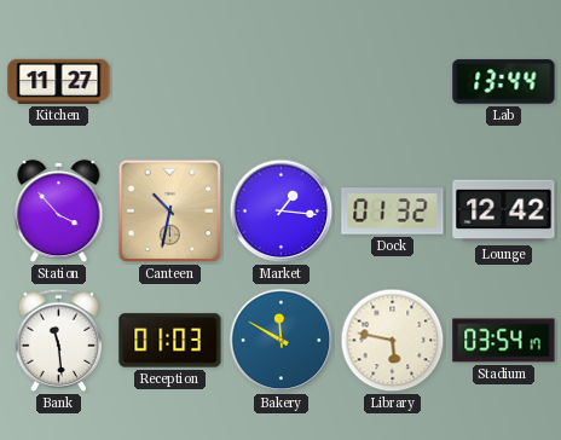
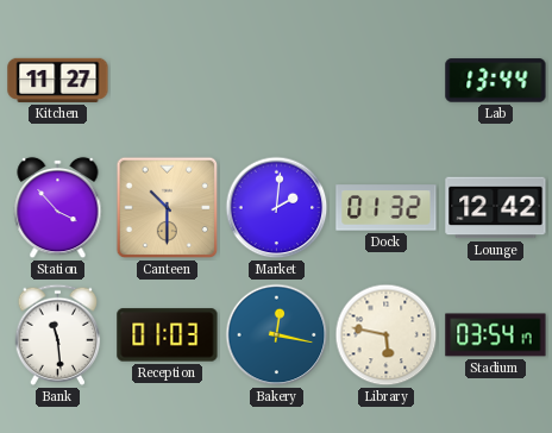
Canteen: 10:32 -> 10:30
Market: 1:16 -> 2:01
Bakery: 11:50 -> 12:17
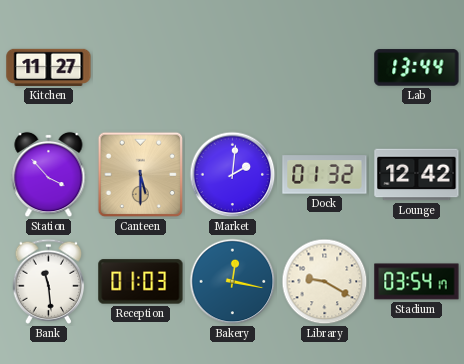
Canteen: 10:30 -> 5:30
Library: 5:47 -> 9:20
